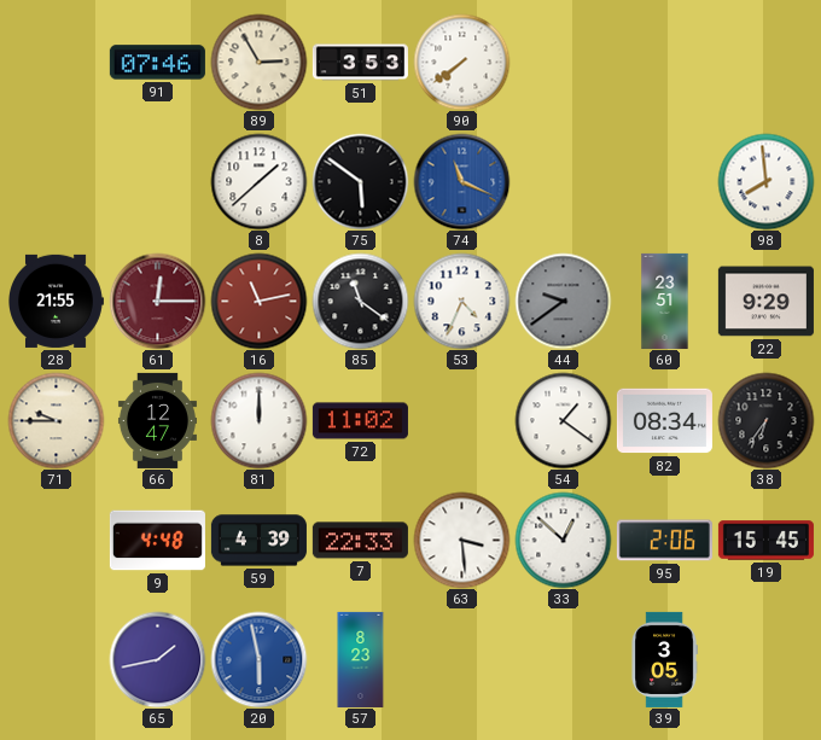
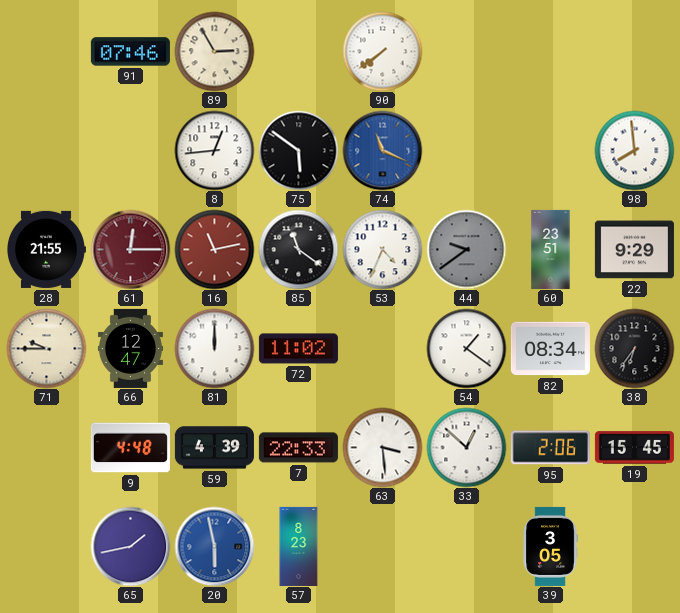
51: 3:53 -> none
8: 1:38 -> 12:44
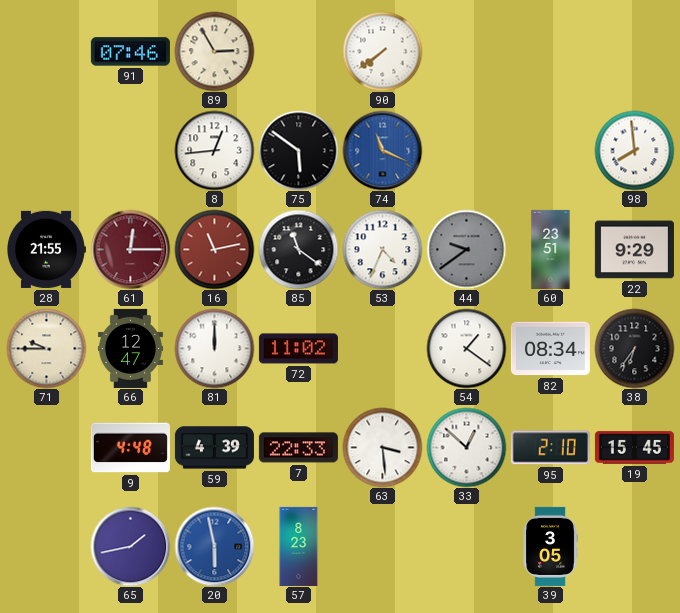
95: 2:06 -> 2:10
